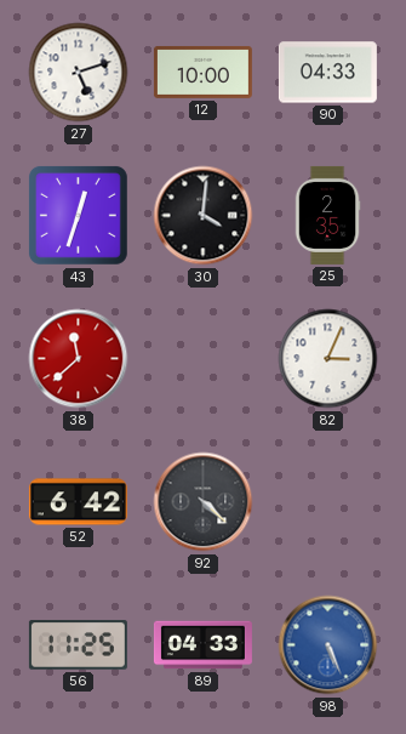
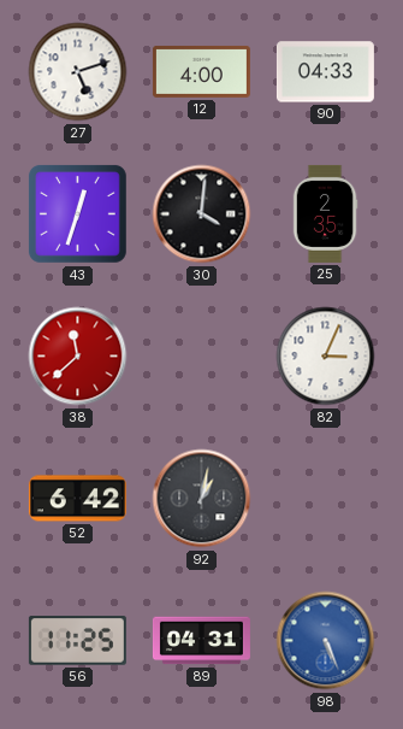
12: 10:00 -> 4:00
92: 4:22 -> 1:02
89: 04:33 -> 04:31
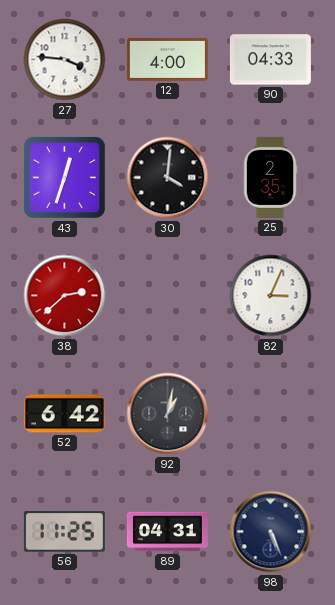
27: 5:12 -> 3:46
38: 11:38 -> 2:38
98 dial: blue -> navy
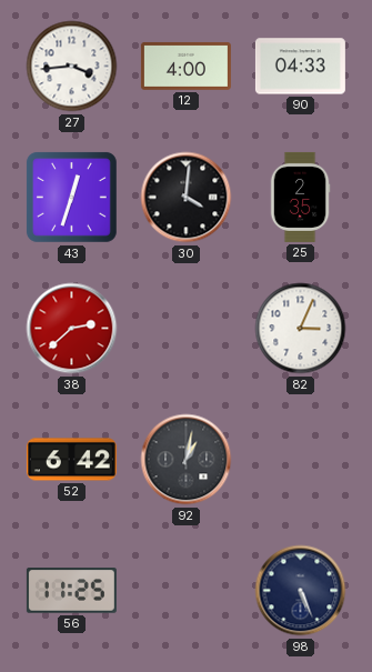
27: 3:46 -> 3:44
89: 04:31 -> none
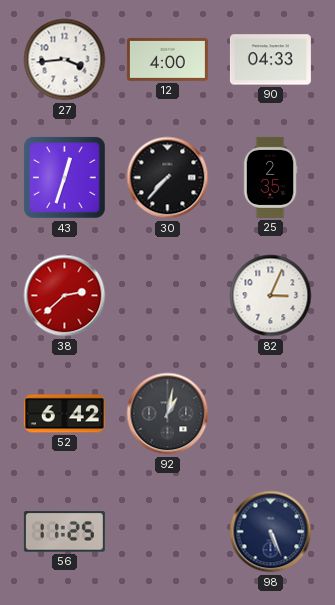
30: 4:01 -> 7:37
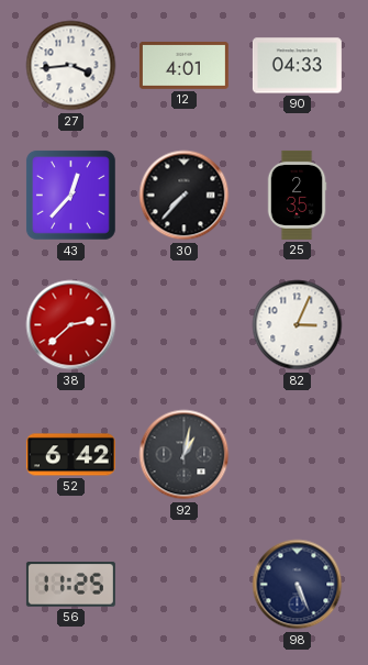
12: 4:00 -> 4:01
43: 12:33 -> 12:37
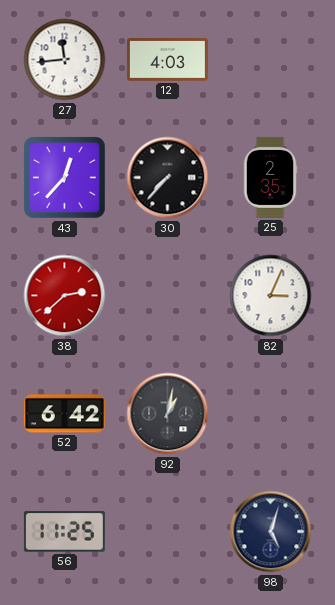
27: 3:44 -> 11:44
12: 4:01 -> 4:03
90: 04:33 -> none
98: 5:26 -> 5:03
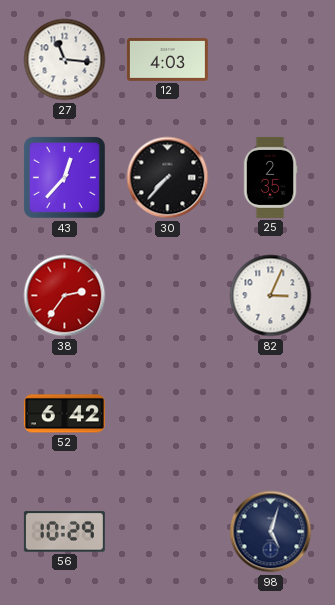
27: 11:44 -> 11:16
38: 2:38 -> 2:36
92: 1:02 -> none
56: 11:25 -> 10:29
